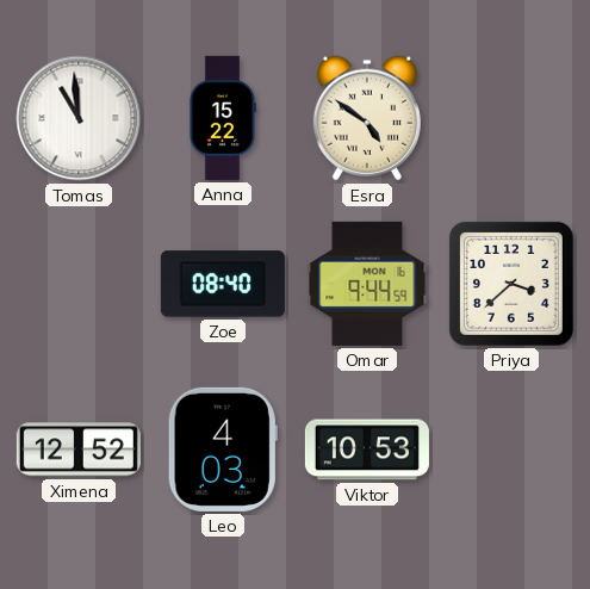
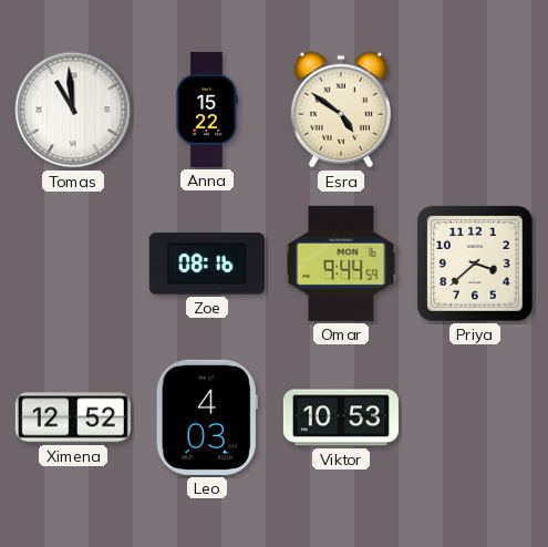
Zoe: 08:40 -> 08:16
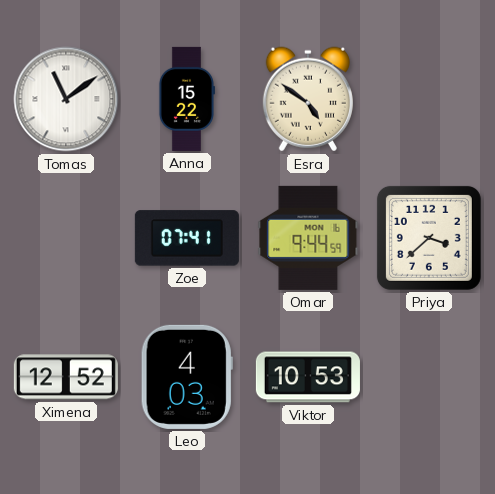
Tomas: 10:59 -> 11:09
Zoe: 08:16 -> 07:41
